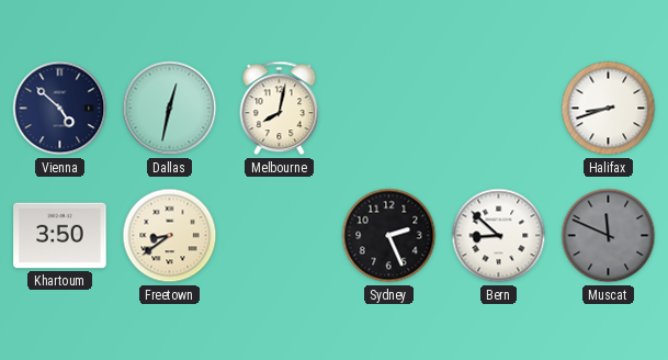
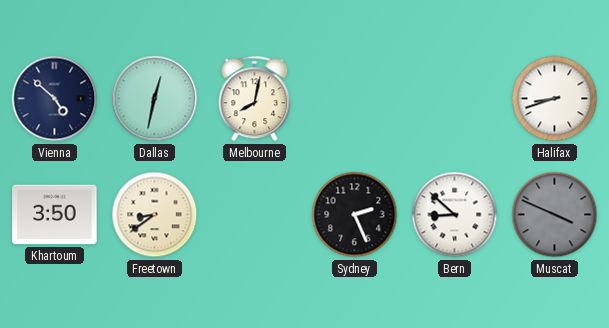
Muscat: 11:49 -> 3:49
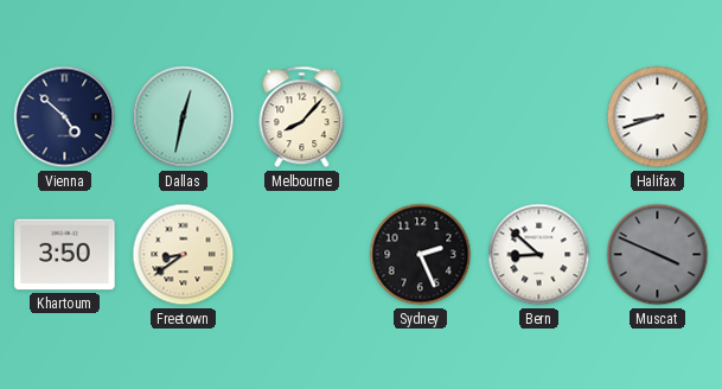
Melbourne: 8:02 -> 8:07
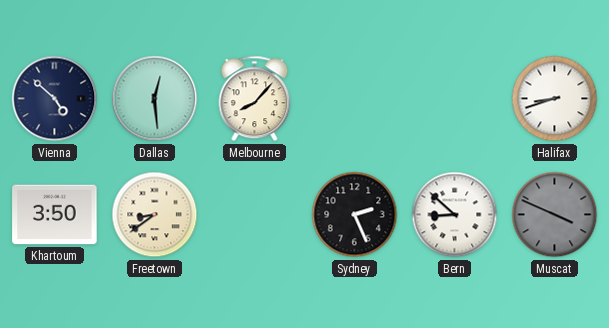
Dallas: 12:32 -> 12:29
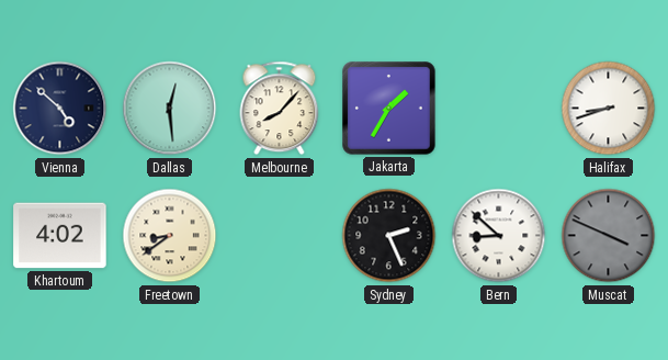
Jakarta: none -> 1:35
Khartoum: 3:50 -> 4:02
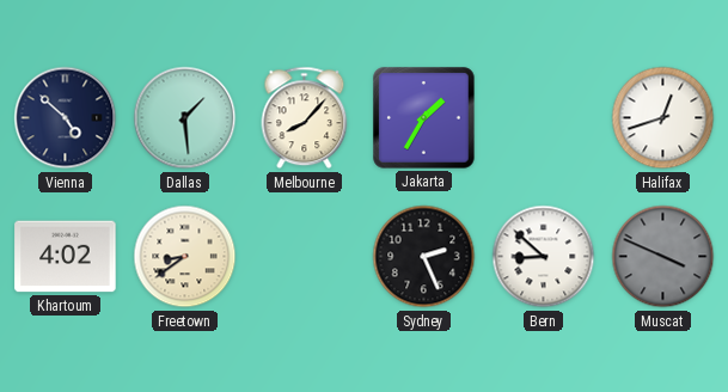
Dallas: 12:29 -> 1:29
Halifax: 8:42 -> 12:42
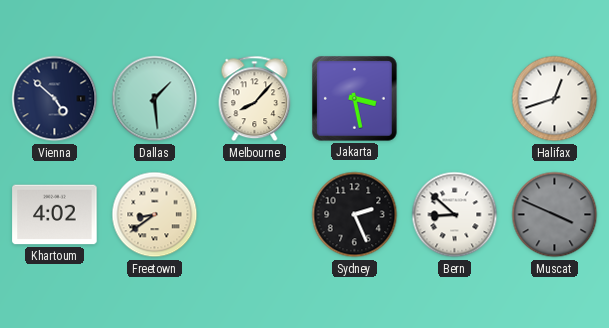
Jakarta: 1:35 -> 3:28
